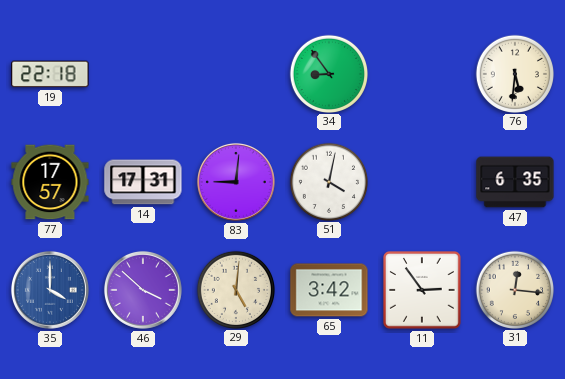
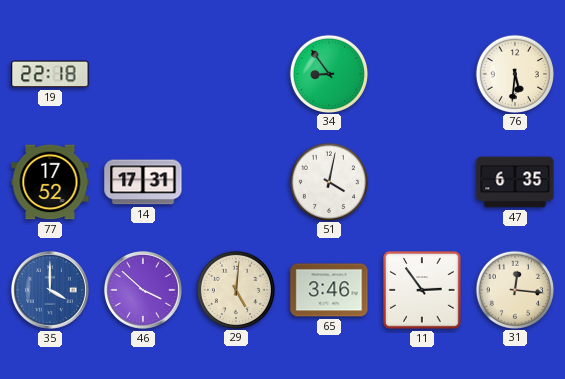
77: 17:57 -> 17:52
83: 9:01 -> none
65: 3:42 -> 3:46
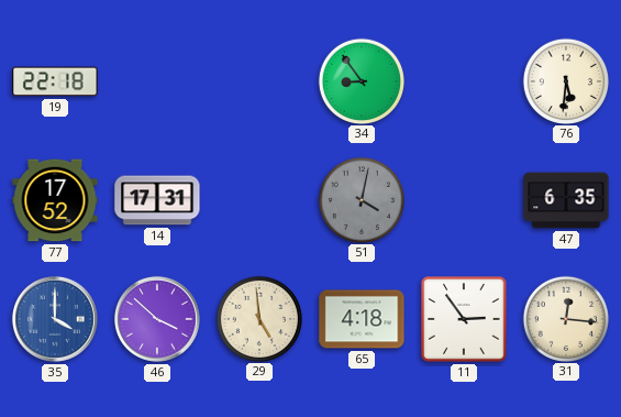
51 dial: white -> grey
29: 5:01 -> 4:59
65: 3:46 -> 4:18
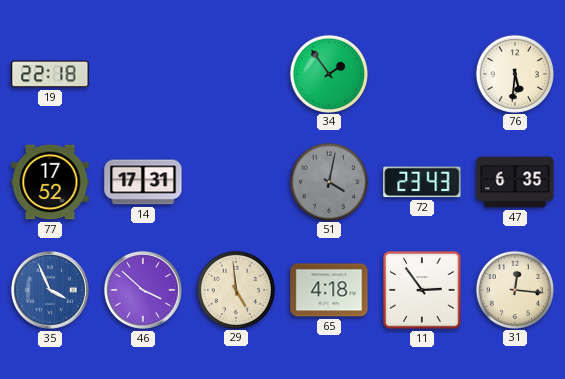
34: 8:54 -> 1:54
72: none -> 23:43
35: 4:00 -> 3:56
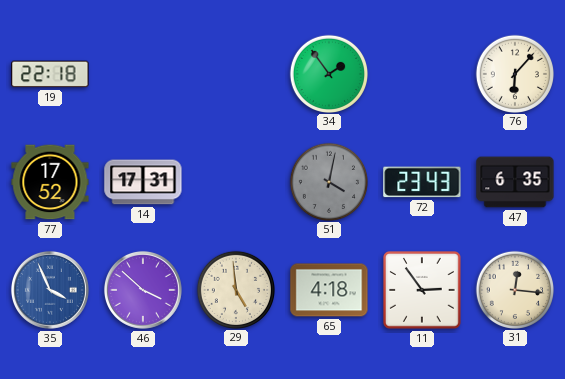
76: 5:31 -> 6:07
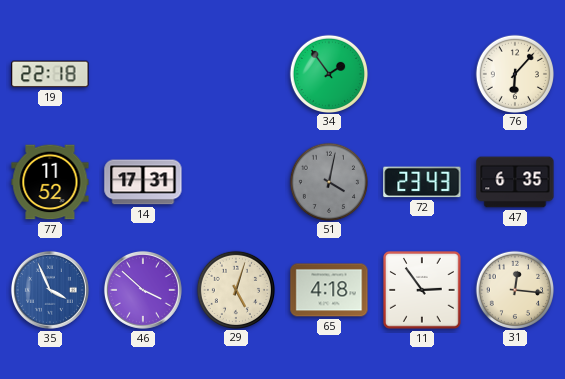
77: 17:52 -> 11:52
29: 4:59 -> 5:03
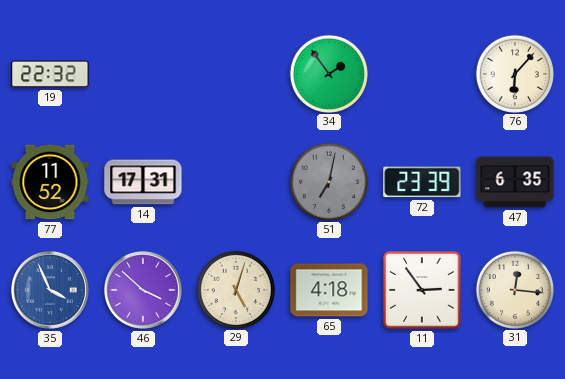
19: 22:18 -> 22:32
51: 4:02 -> 7:02
72: 23:43 -> 23:39
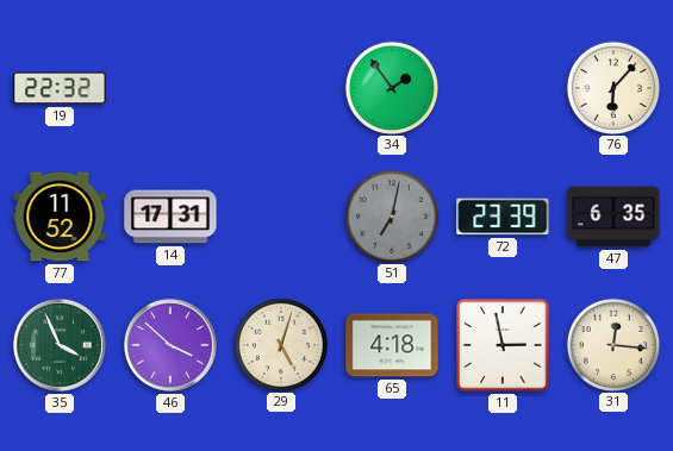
35 dial: blue -> green
11: 2:54 -> 2:58
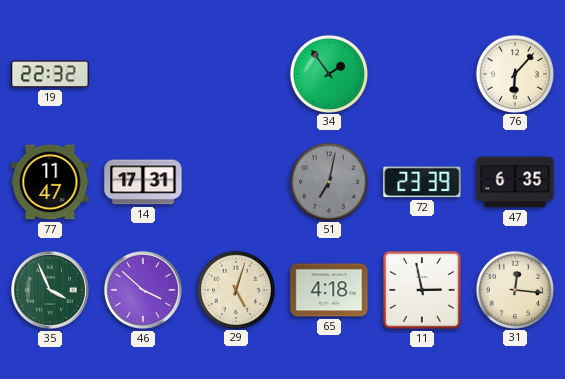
77: 11:52 -> 11:47
